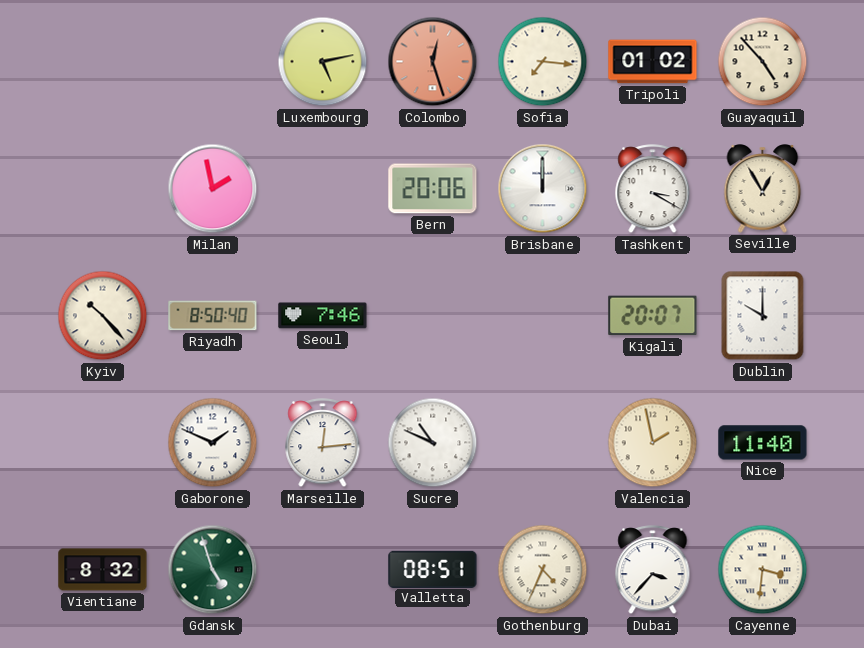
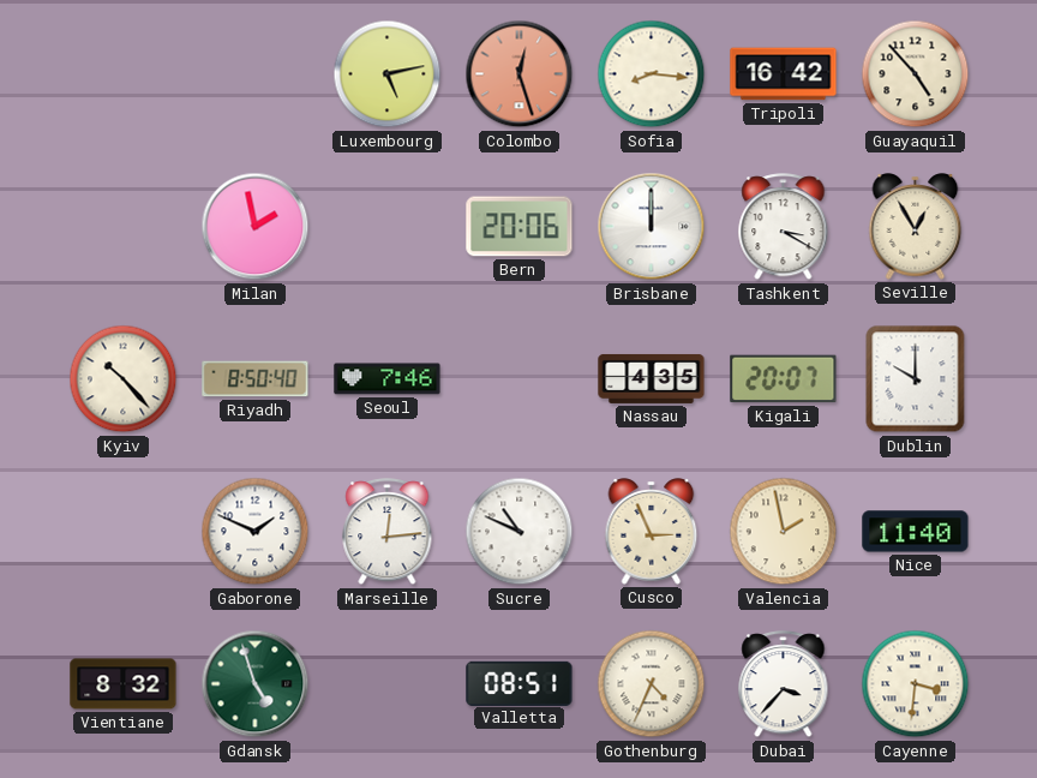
Sofia: 7:16 -> 8:16
Tripoli: 01:02 -> 16:42
Nassau: none -> 4:35
Cusco: none -> 2:56
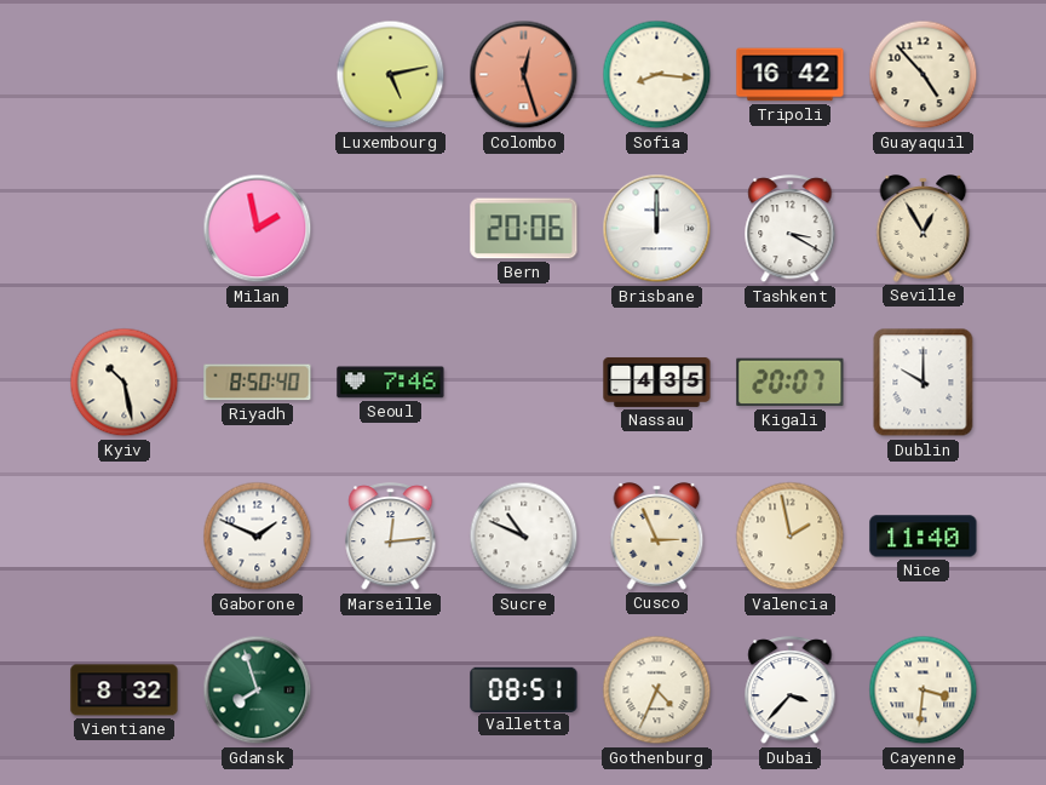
Kyiv: 10:23 -> 10:28
Gdansk: 4:57 -> 7:57
